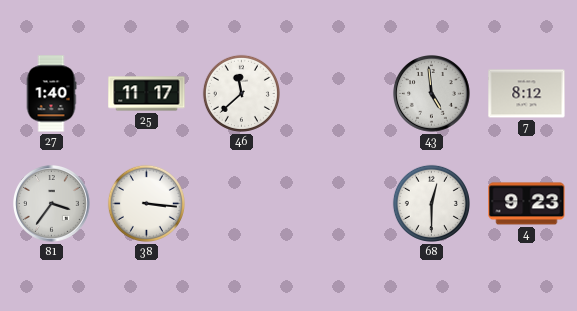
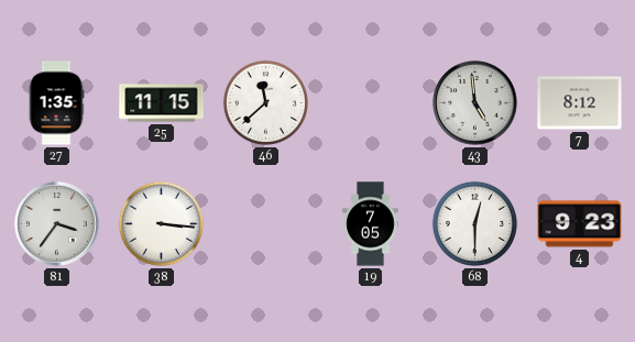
27: 1:40 -> 1:35
25: 11:17 -> 11:15
19: none -> 7:05
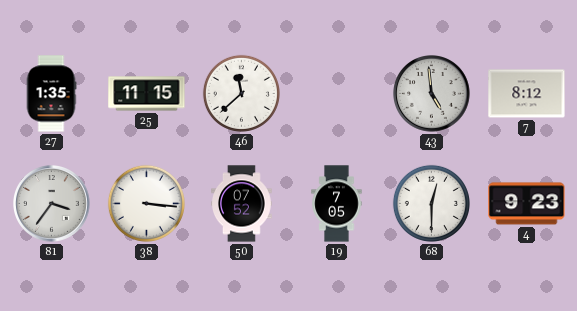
50: none -> 07:52
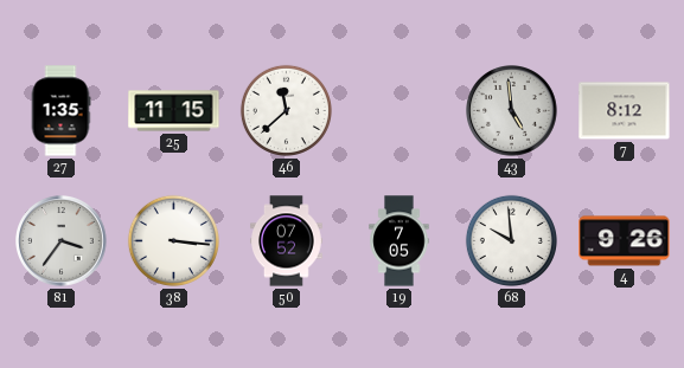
68: 12:30 -> 9:59
4: 9:23 -> 9:26
